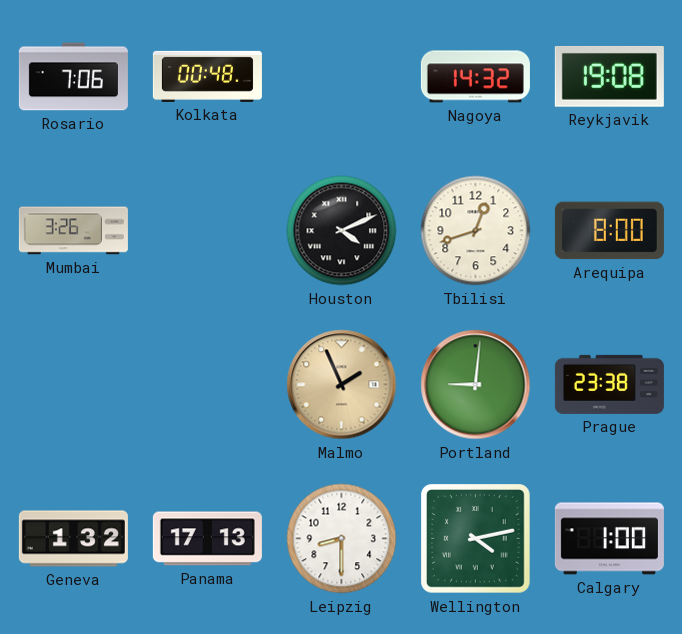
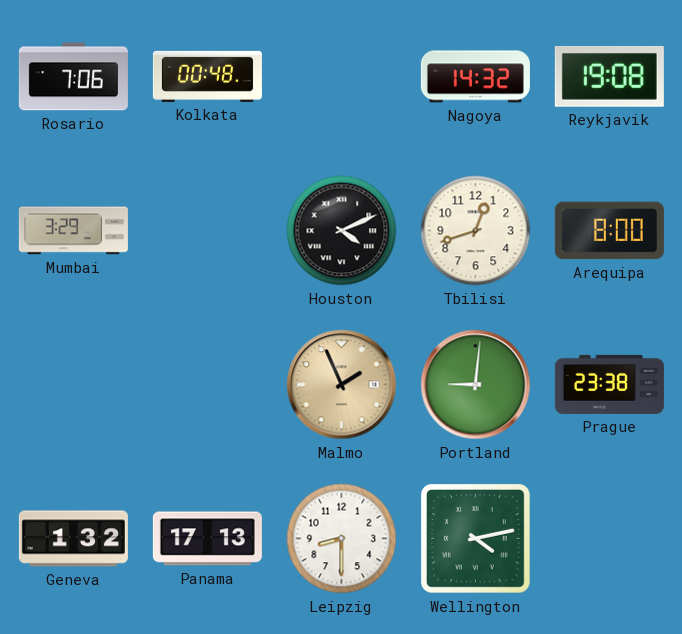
Mumbai: 3:26 -> 3:29
Calgary: 1:00 -> none
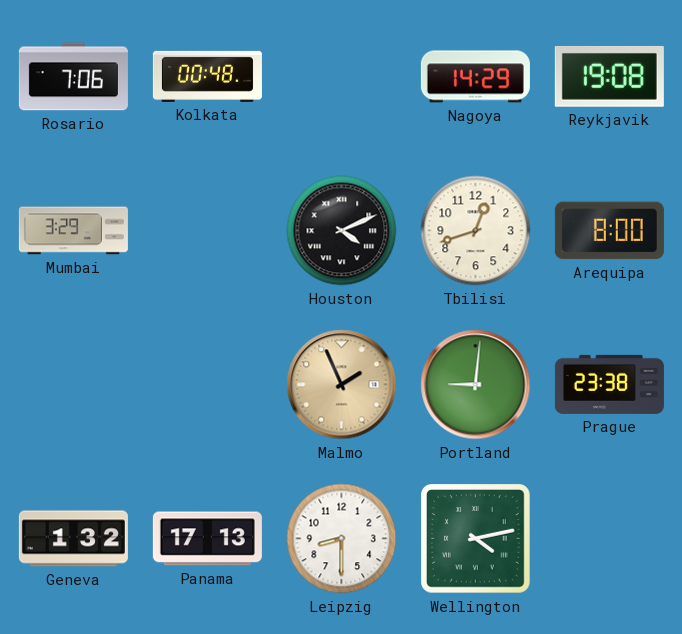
Nagoya: 14:32 -> 14:29
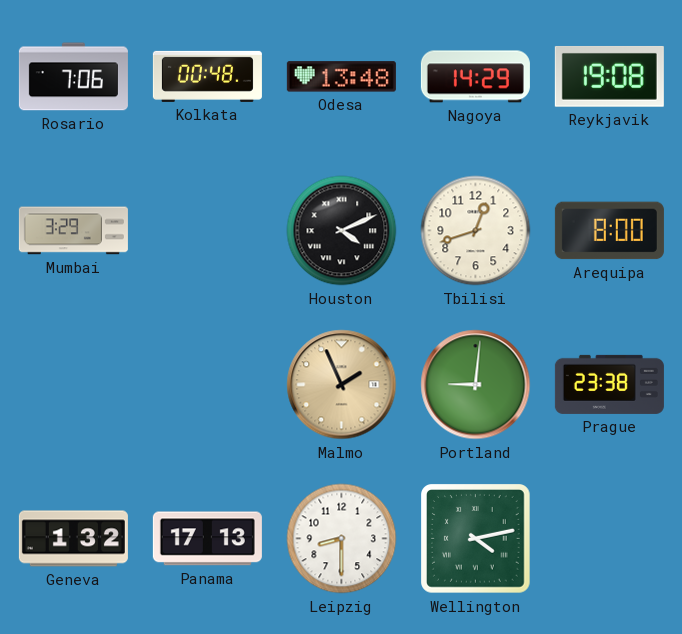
Odesa: none -> 13:48
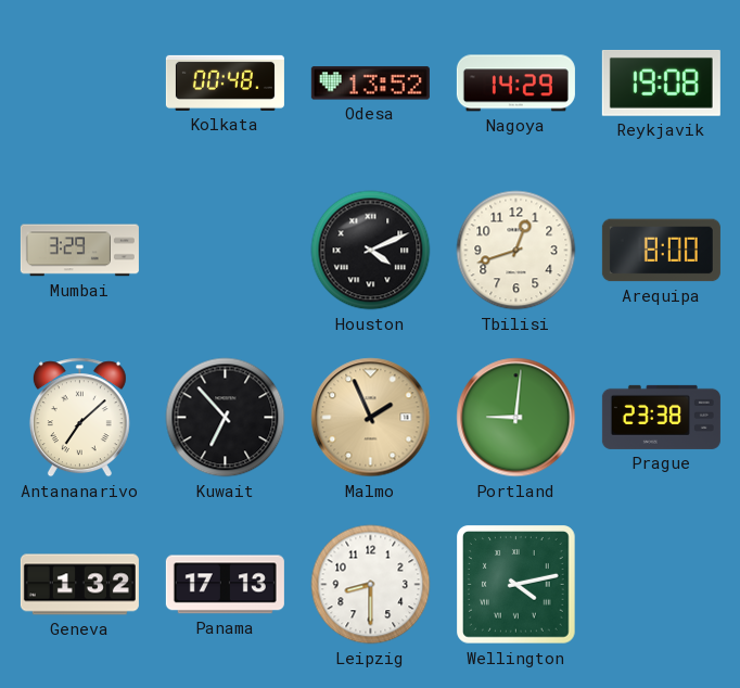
Rosario: 7:06 -> none
Odesa: 13:48 -> 13:52
Antananarivo: none -> 7:08
Kuwait: none -> 6:53
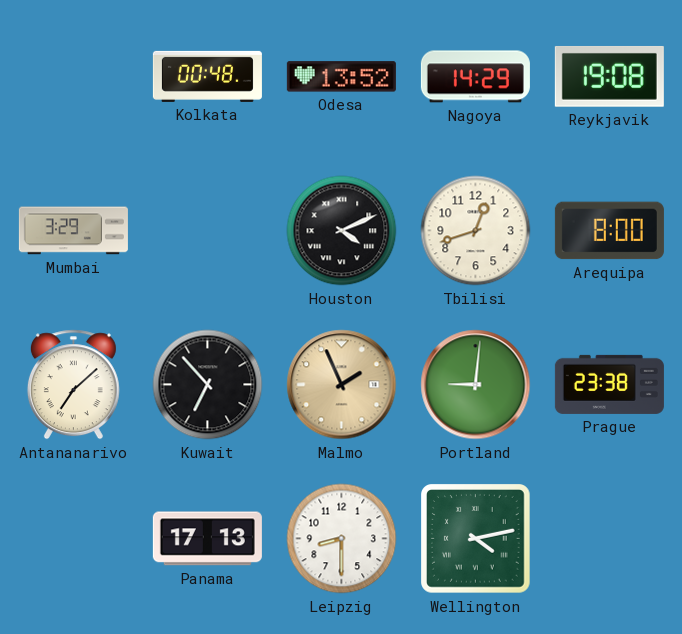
Geneva: 1:32 -> none
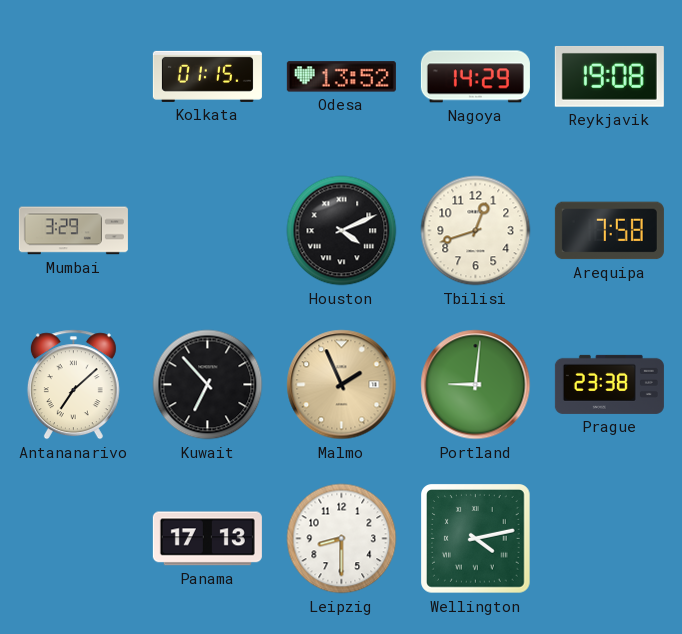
Kolkata: 00:48 -> 01:15
Arequipa: 8:00 -> 7:58
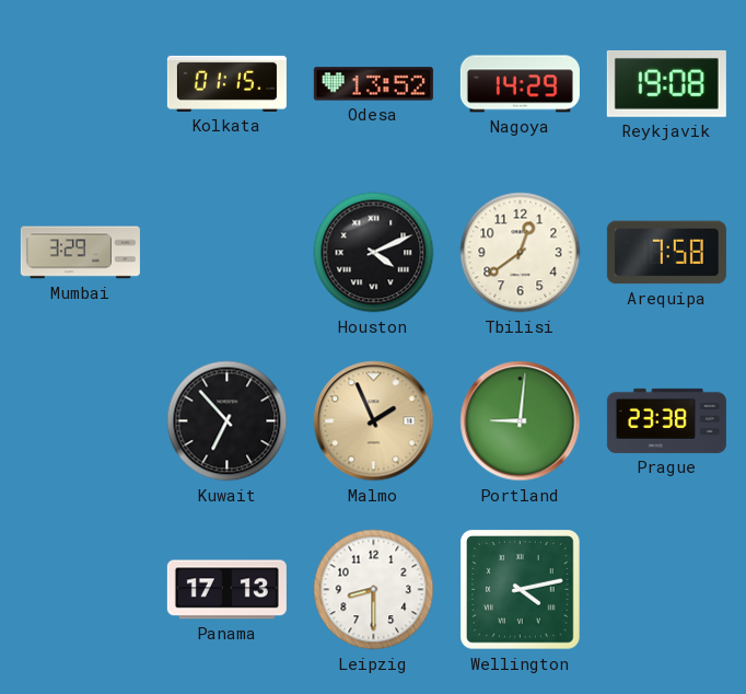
Tbilisi: 12:42 -> 12:39
Antananarivo: 7:08 -> none
